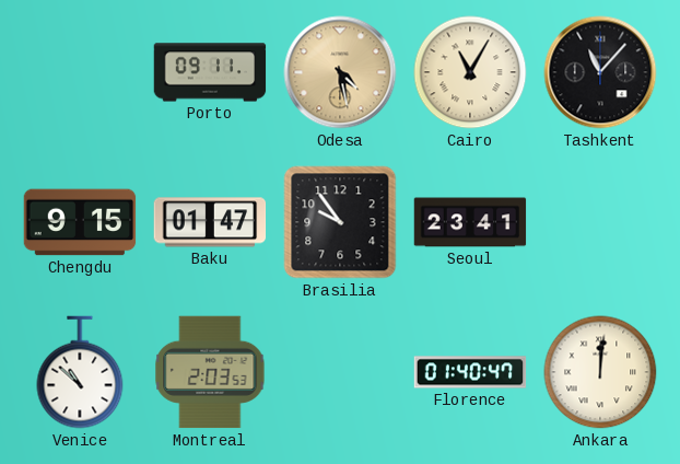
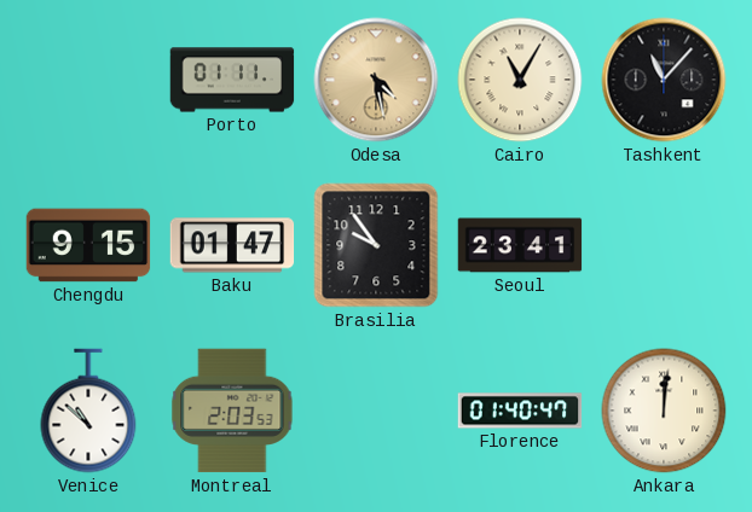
Porto: 09:11 -> 01:11
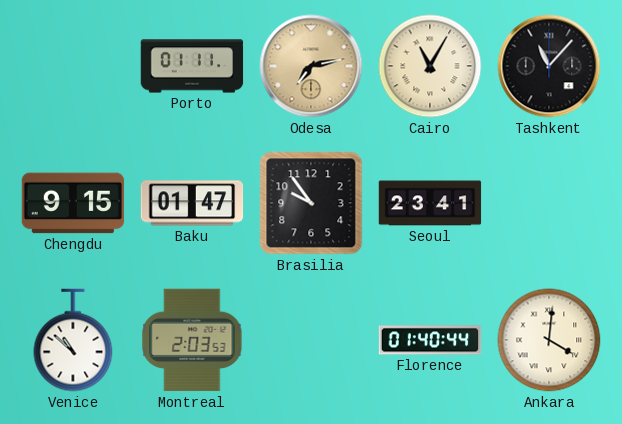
Odesa: 4:28 -> 7:13
Florence: 01:40:47 -> 01:40:44
Ankara: 12:01 -> 4:01
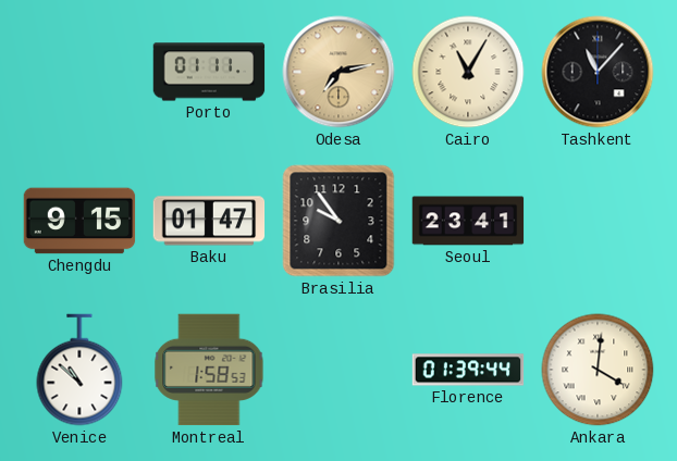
Montreal: 2:03 -> 1:58
Florence: 01:40 -> 01:39
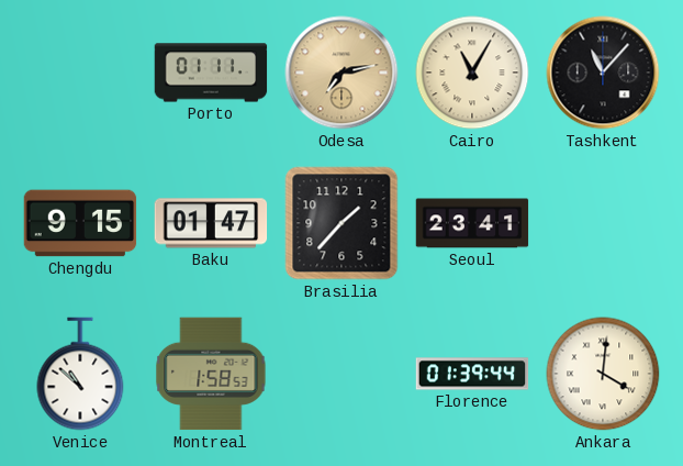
Brasilia: 9:54 -> 1:37
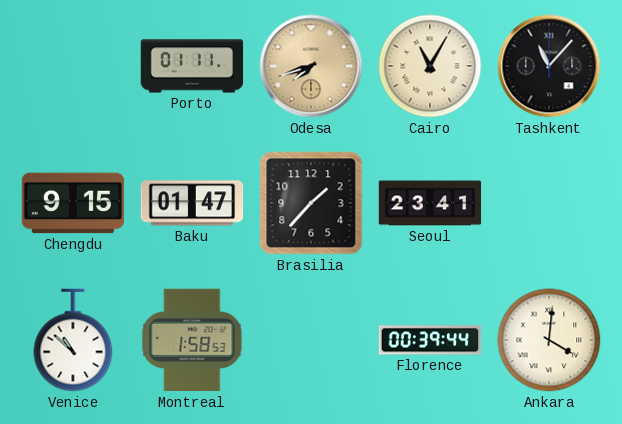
Odesa: 7:13 -> 7:42
Florence: 01:39 -> 00:39
